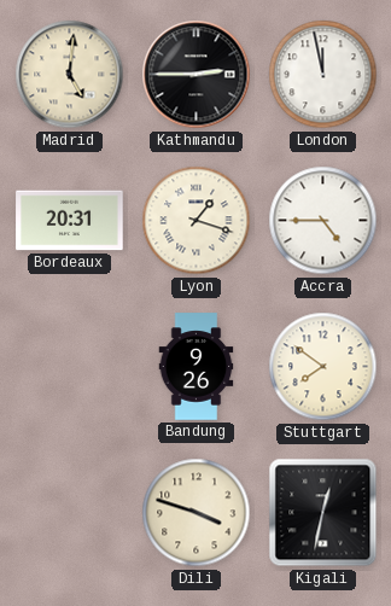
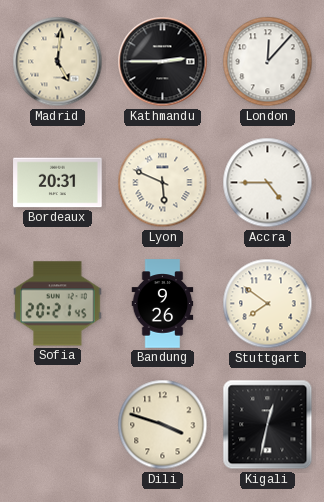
London: 11:58 -> 12:07
Lyon: 1:18 -> 5:49
Sofia: none -> 20:21
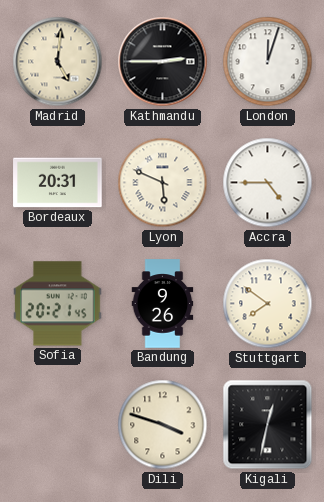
London: 12:07 -> 12:03
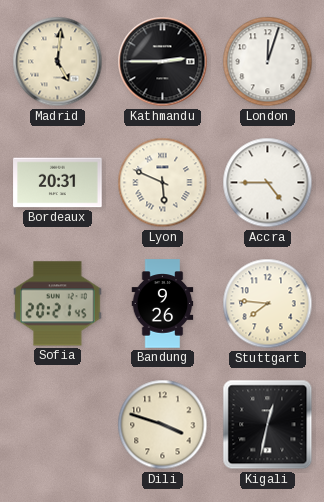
Stuttgart: 7:51 -> 7:46
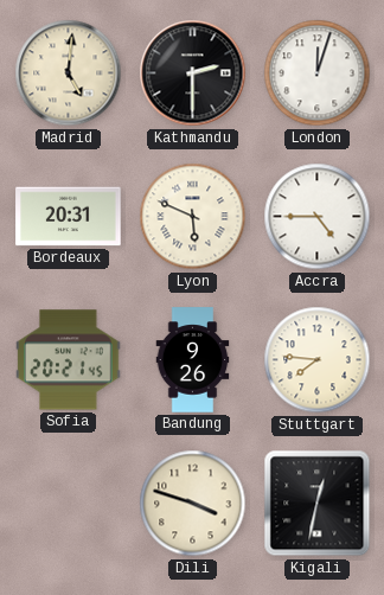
Kathmandu: 2:45 -> 2:30
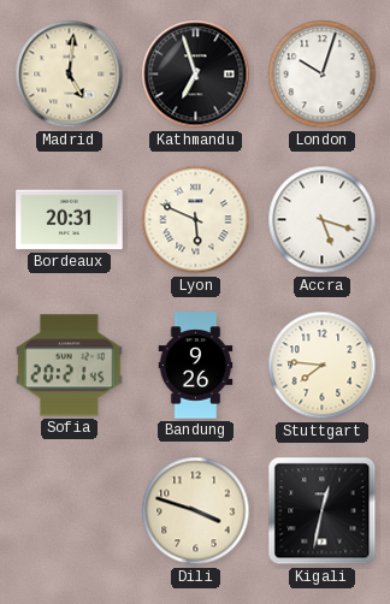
Kathmandu: 2:30 -> 6:57
London: 12:03 -> 10:03
Accra: 4:45 -> 5:18
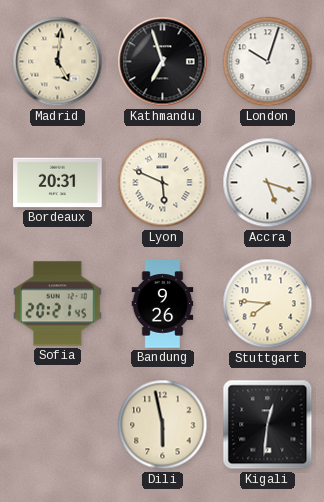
Dili: 3:48 -> 5:58
Kigali: 12:32 -> 12:31
